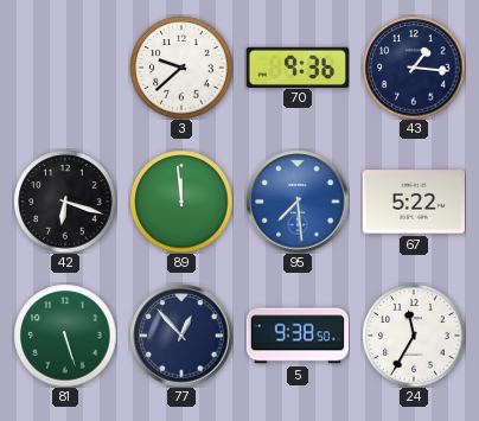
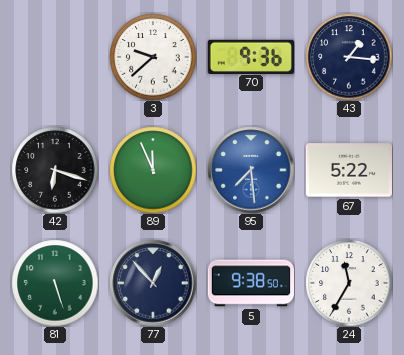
89: 11:59 -> 11:56
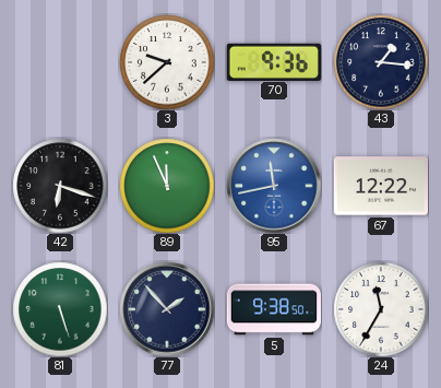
95: 7:29 -> 11:43
67: 5:22 -> 12:22
77: 12:53 -> 1:53
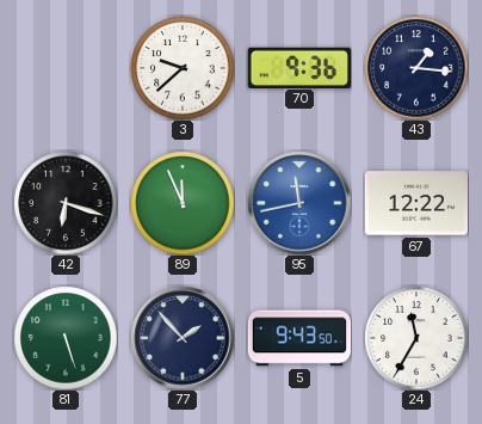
5: 9:38 -> 9:43
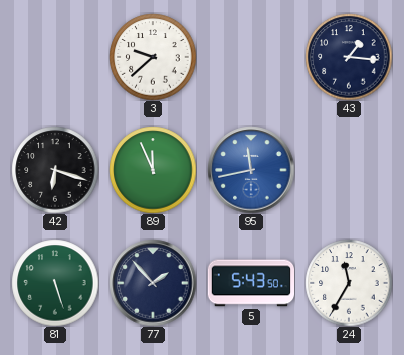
70: 9:36 -> none
67: 12:22 -> none
5: 9:43 -> 5:43
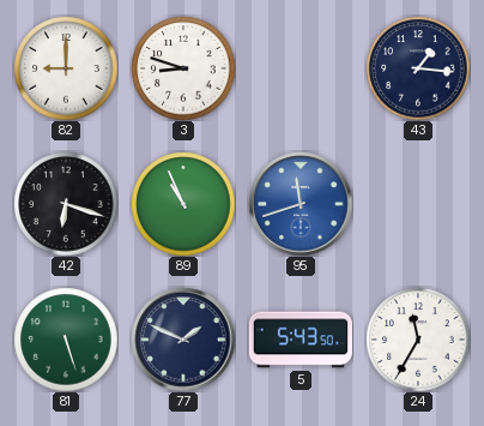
82: none -> 9:00
3: 9:38 -> 8:48
89: 11:56 -> 10:56
95: 11:43 -> 11:42
77: 1:53 -> 1:49
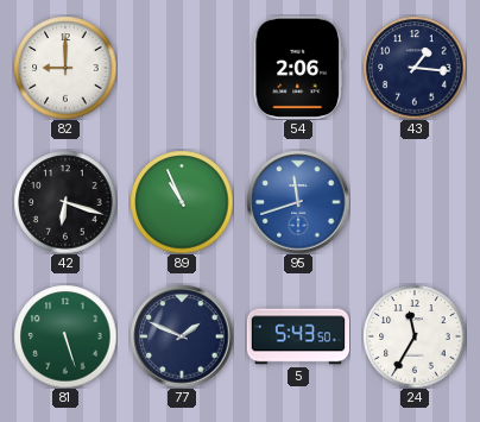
3: 8:48 -> none
54: none -> 2:06
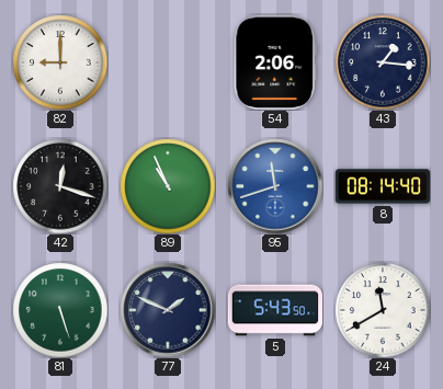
42: 6:18 -> 12:18
8: none -> 08:14
24: 11:35 -> 11:40
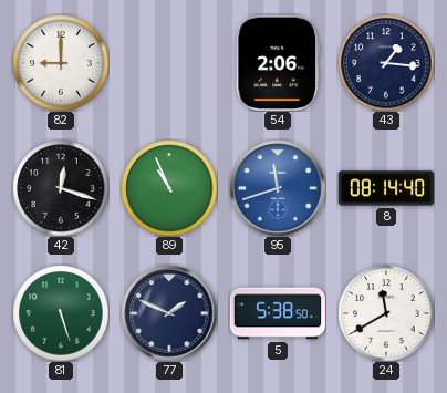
5: 5:43 -> 5:38
